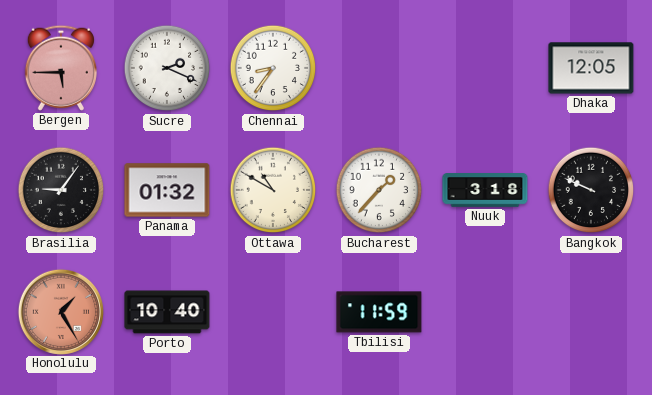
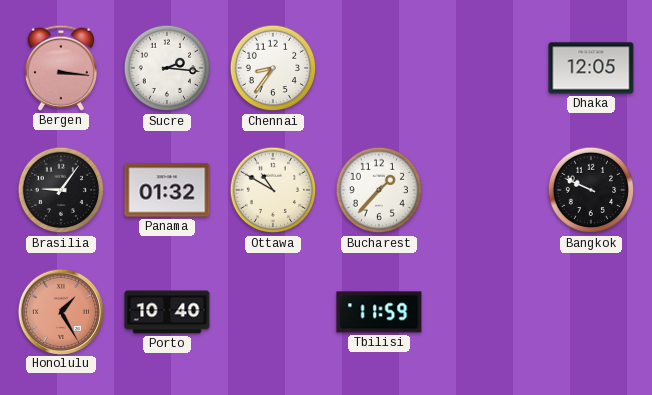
Bergen: 5:45 -> 3:16
Sucre: 2:19 -> 2:16
Nuuk: 3:18 -> none
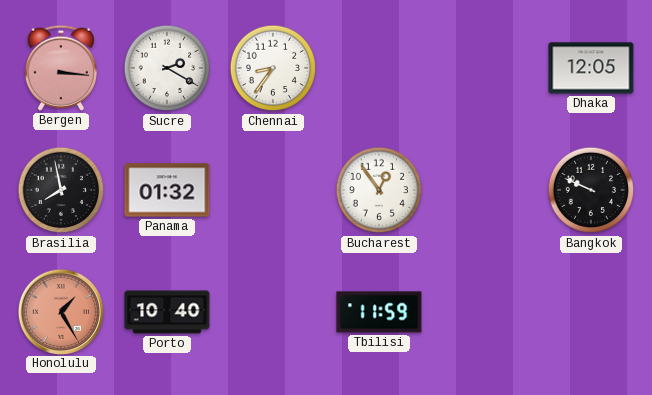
Sucre: 2:16 -> 2:20
Brasilia: 9:06 -> 7:58
Ottawa: 10:50 -> none
Bucharest: 1:37 -> 12:54
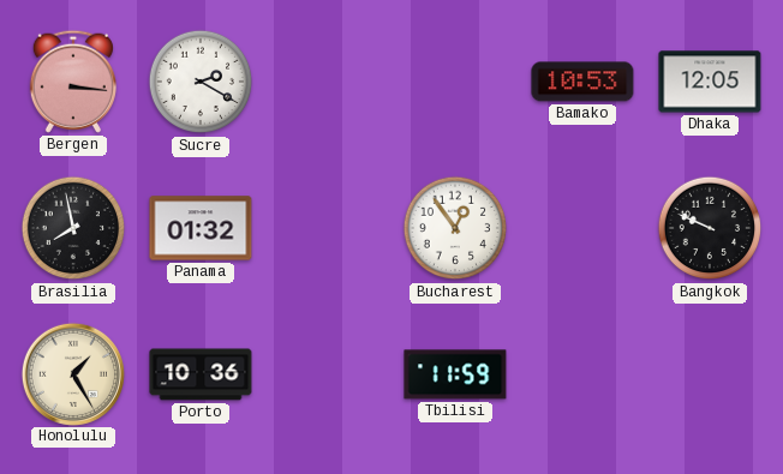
Chennai: 8:36 -> none
Bamako: none -> 10:53
Honolulu dial: salmon -> cream
Porto: 10:40 -> 10:36
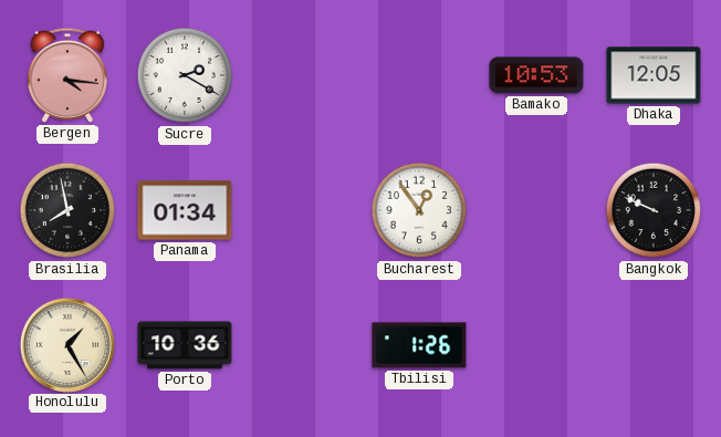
Bergen: 3:16 -> 4:16
Panama: 01:32 -> 01:34
Tbilisi: 11:59 -> 1:26
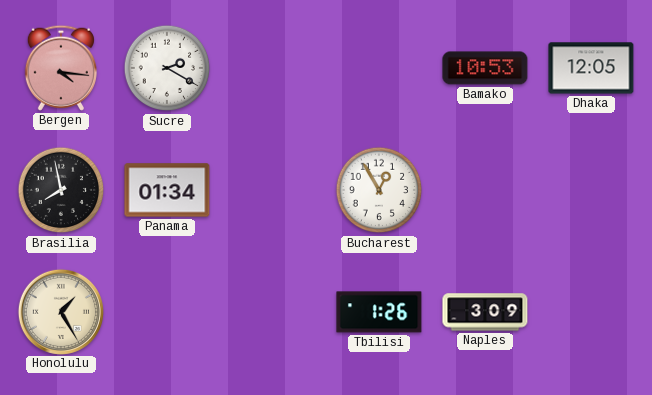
Bucharest: 12:54 -> 12:55
Bangkok: 9:49 -> none
Porto: 10:36 -> none
Naples: none -> 3:09
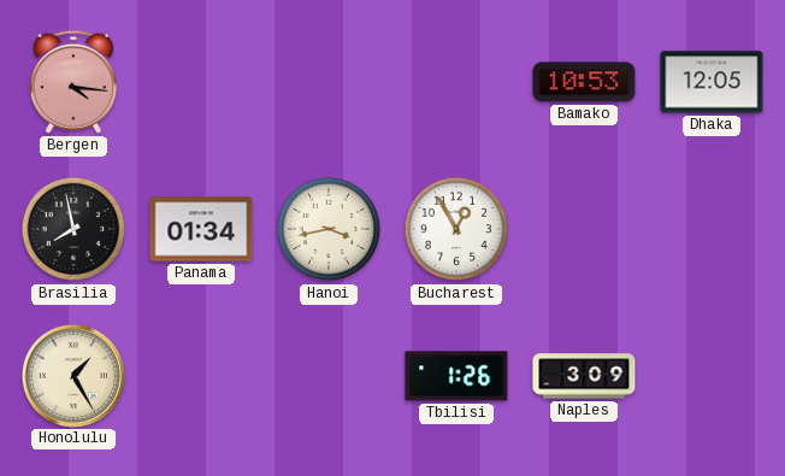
Sucre: 2:20 -> none
Hanoi: none -> 3:43
